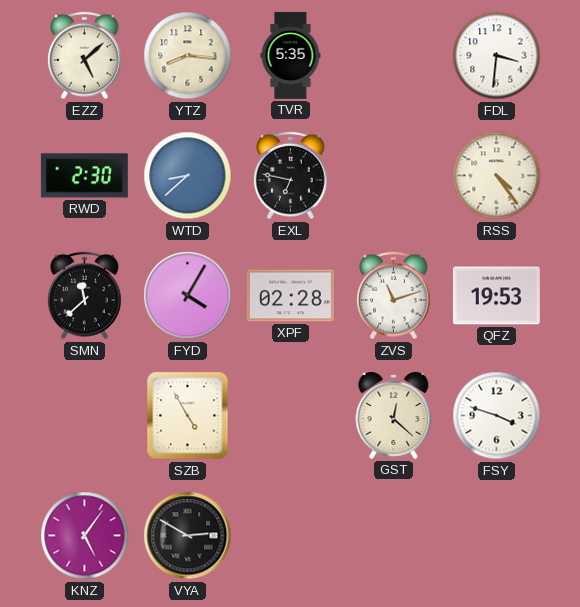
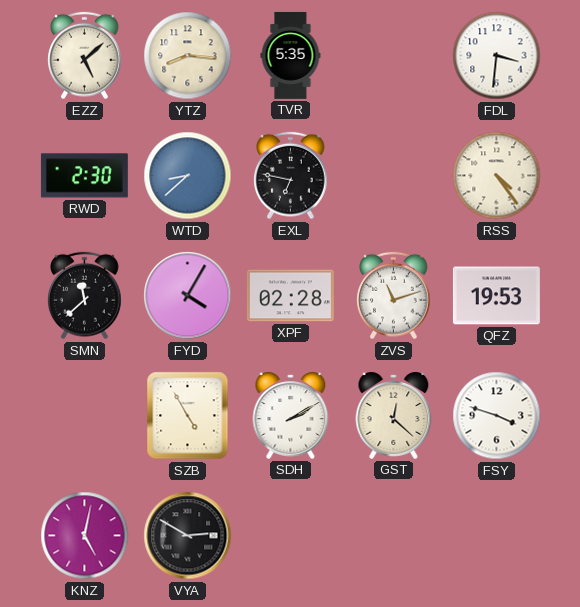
SDH: none -> 2:10
KNZ: 5:06 -> 5:02
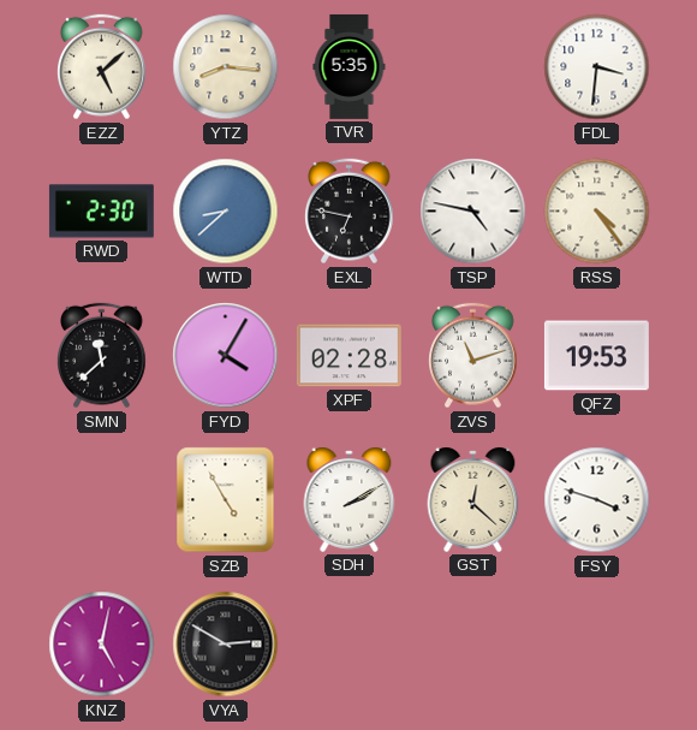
TSP: none -> 4:47
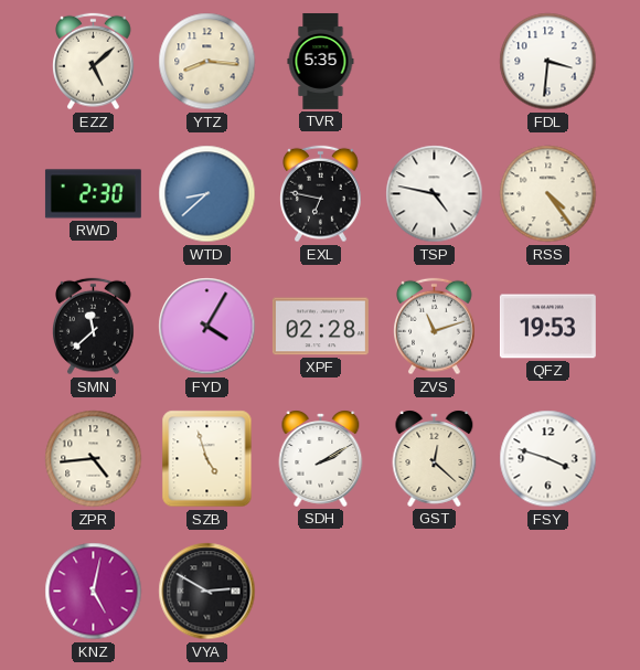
ZPR: none -> 4:44
SZB: 4:55 -> 4:57
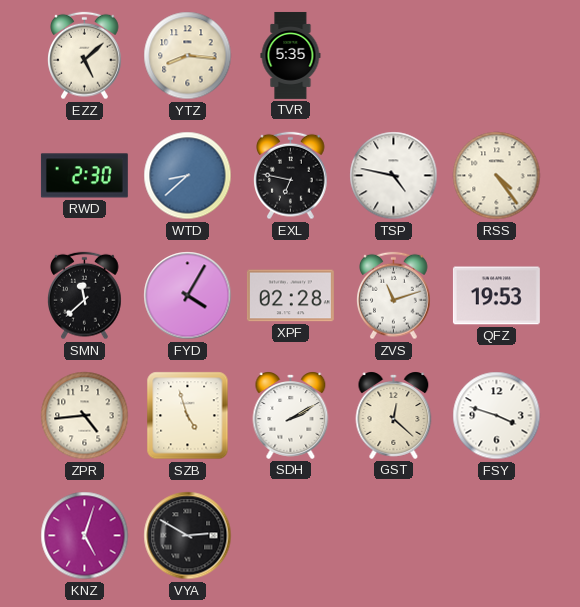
FDL: 3:31 -> none
KNZ: 5:02 -> 5:03
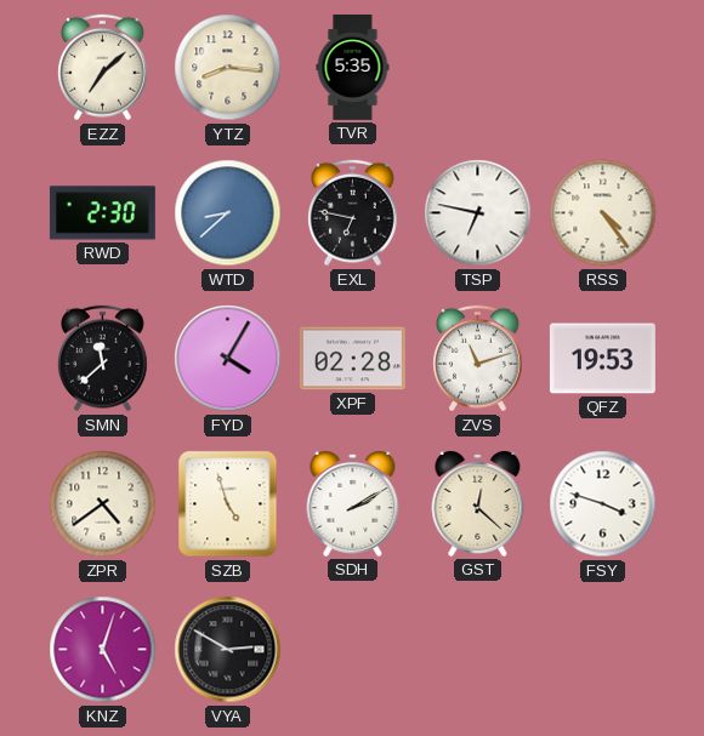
EZZ: 5:08 -> 7:08
TSP: 4:47 -> 6:47
ZPR: 4:44 -> 4:39
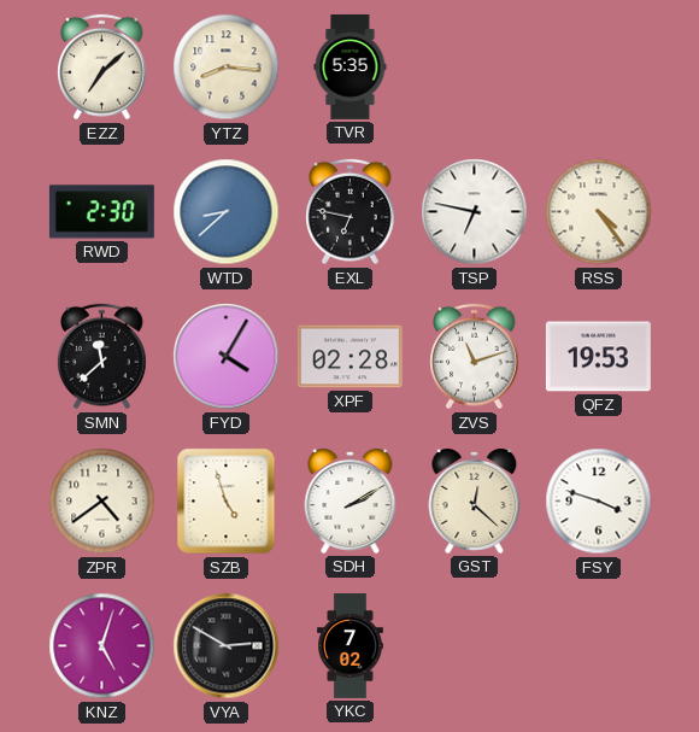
YKC: none -> 7:02
